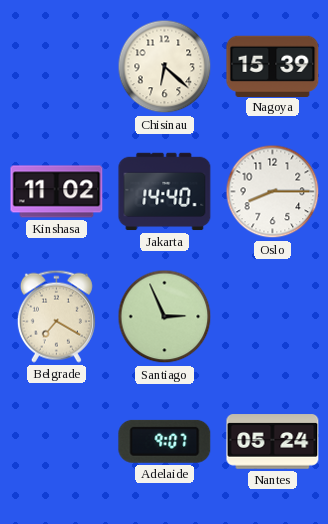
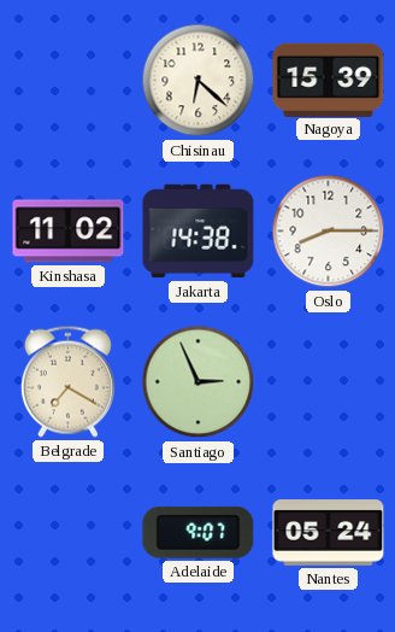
Jakarta: 14:40 -> 14:38
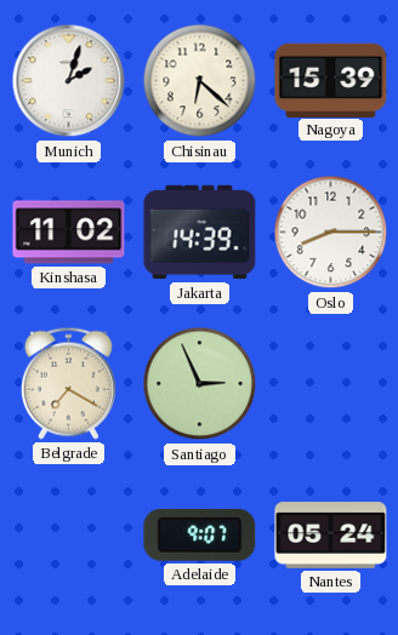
Munich: none -> 2:03
Jakarta: 14:38 -> 14:39
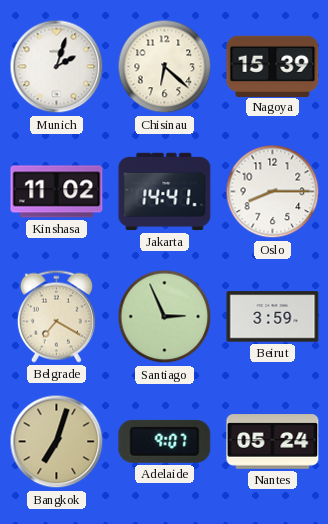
Jakarta: 14:39 -> 14:41
Beirut: none -> 3:59
Bangkok: none -> 7:03
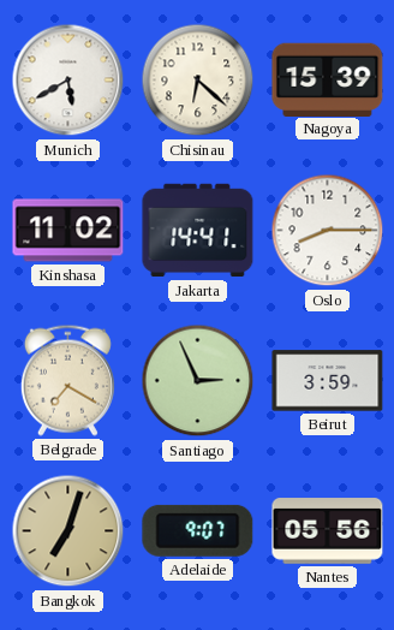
Munich: 2:03 -> 5:40
Nantes: 05:24 -> 05:56
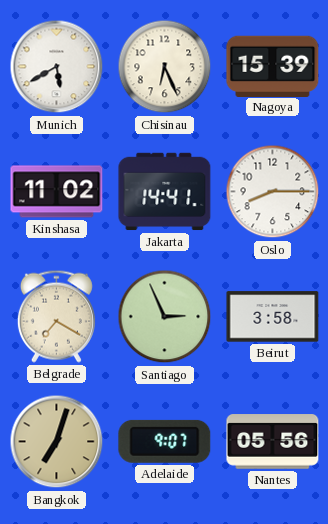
Chisinau: 6:22 -> 6:26
Beirut: 3:59 -> 3:58
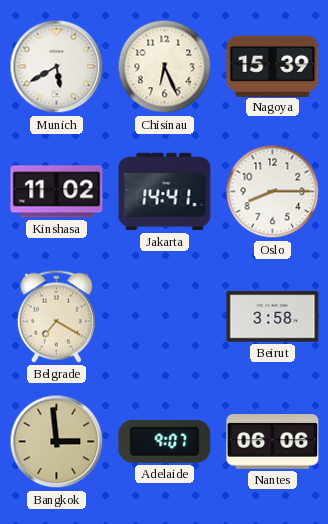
Santiago: 2:56 -> none
Bangkok: 7:03 -> 2:59
Nantes: 05:56 -> 06:06
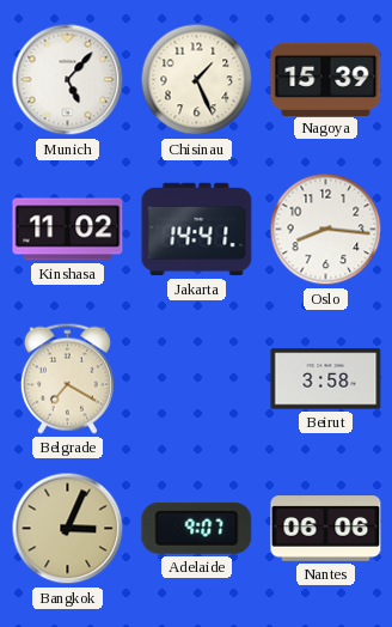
Munich: 5:40 -> 5:07
Chisinau: 6:26 -> 1:26
Oslo: 8:15 -> 8:16
Bangkok: 2:59 -> 3:04
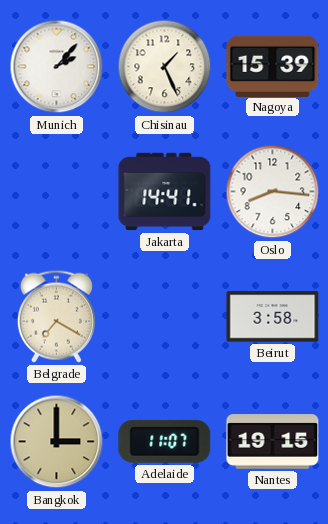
Munich: 5:07 -> 2:07
Kinshasa: 11:02 -> none
Bangkok: 3:04 -> 3:00
Adelaide: 9:07 -> 11:07
Nantes: 06:06 -> 19:15
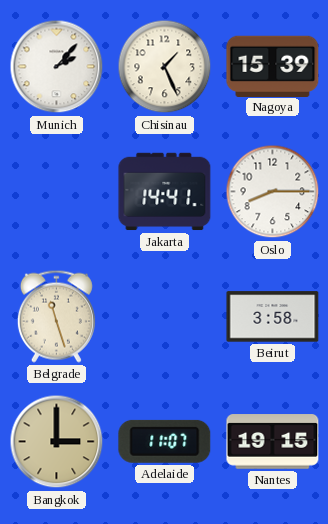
Oslo: 8:16 -> 8:15
Belgrade: 7:20 -> 11:27
